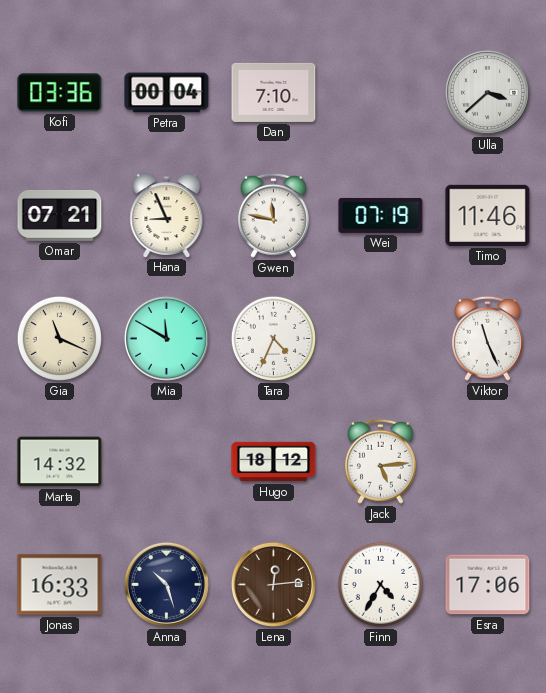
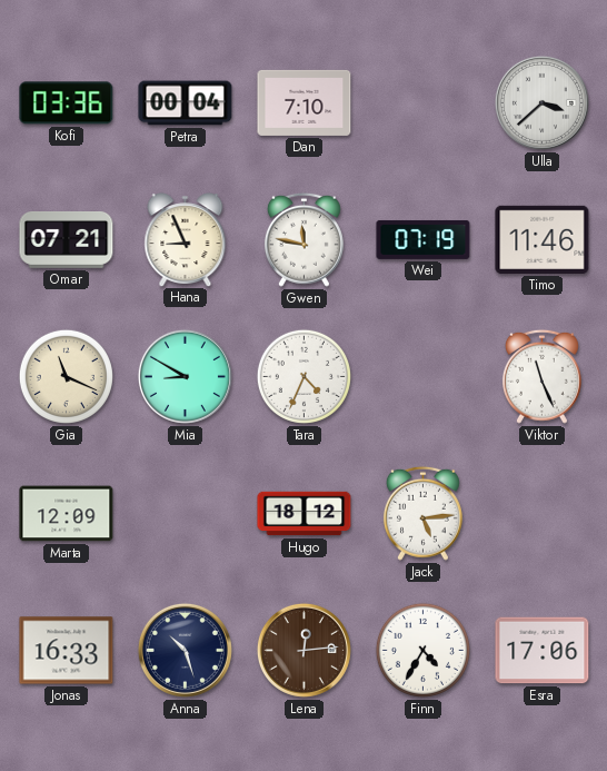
Mia: 11:50 -> 8:50
Marta: 14:32 -> 12:09
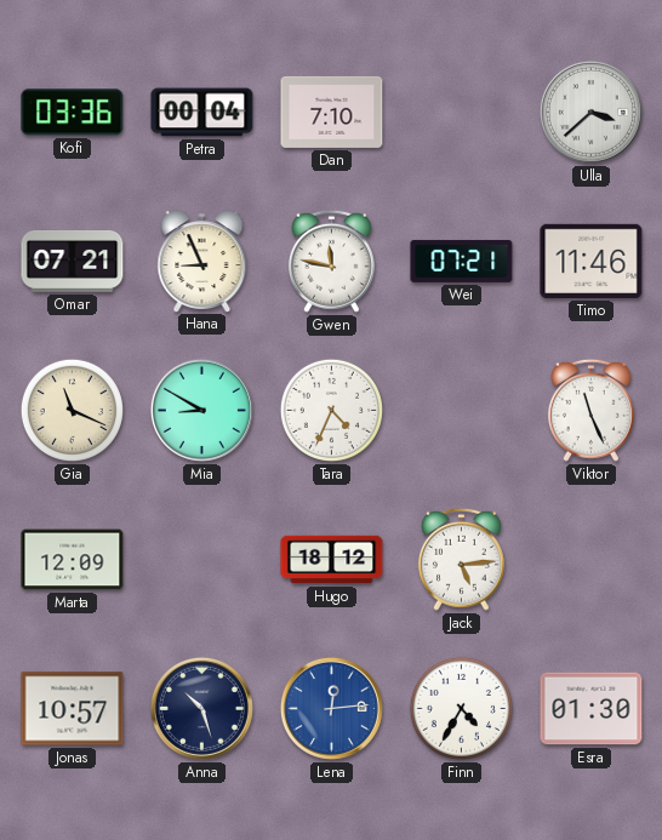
Wei: 07:19 -> 07:21
Jonas: 16:33 -> 10:57
Lena dial: brown -> blue
Esra: 17:06 -> 01:30
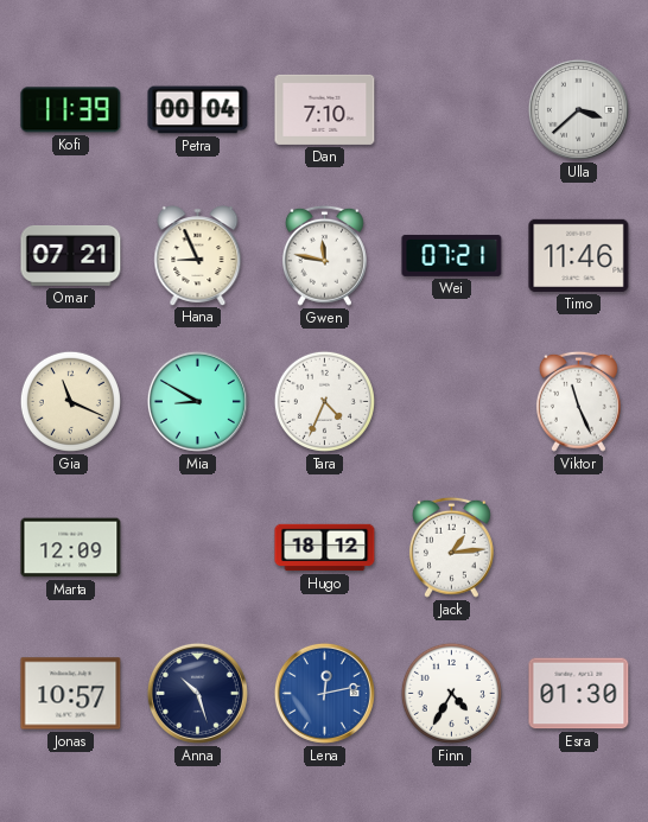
Kofi: 03:36 -> 11:39
Jack: 5:14 -> 1:14
Lena: 12:14 -> 12:13
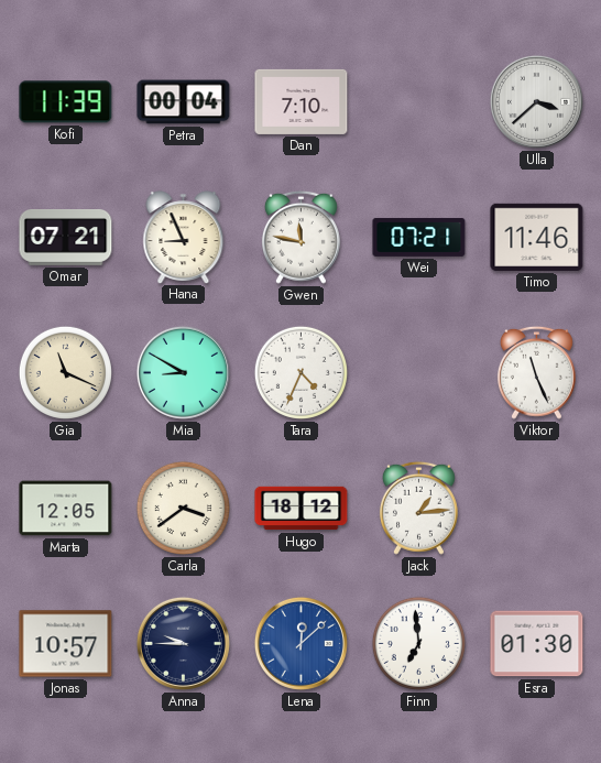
Marta: 12:09 -> 12:05
Carla: none -> 3:39
Anna: 10:27 -> 9:45
Lena: 12:13 -> 12:08
Finn: 4:35 -> 6:59
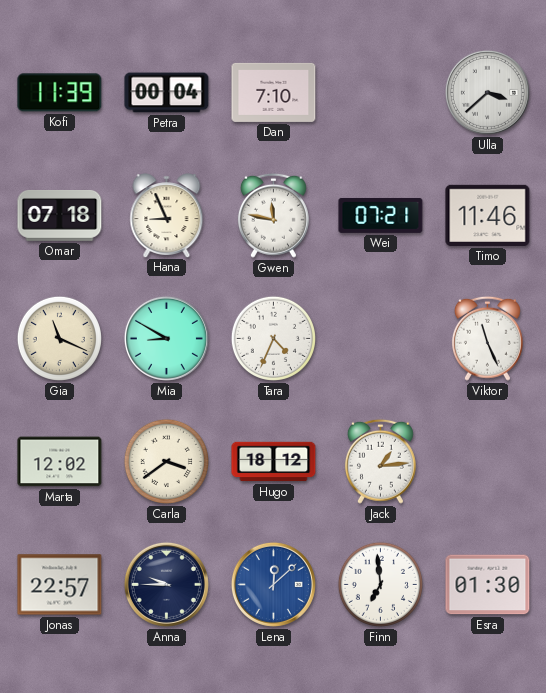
Omar: 07:21 -> 07:18
Marta: 12:05 -> 12:02
Jonas: 10:57 -> 22:57
